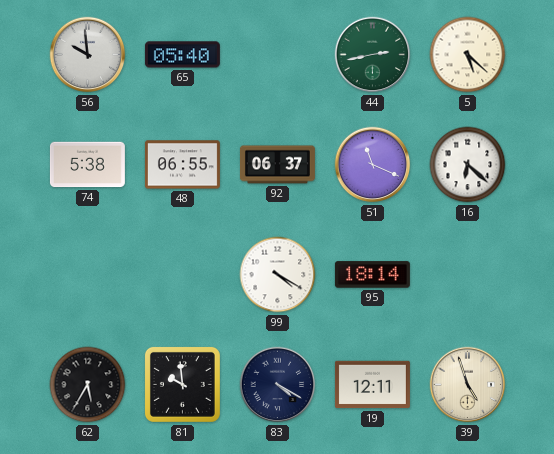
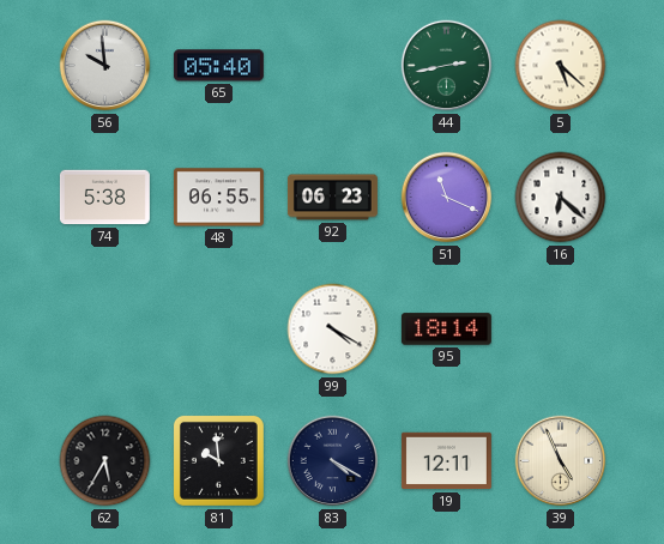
92: 06:37 -> 06:23
39: 4:57 -> 4:56
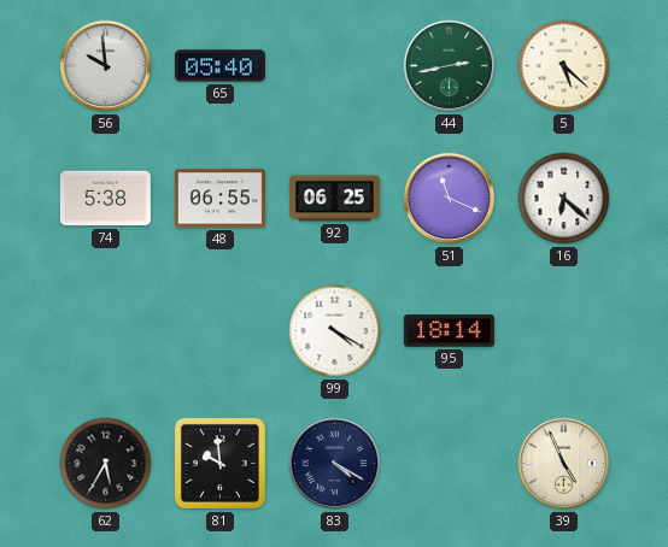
92: 06:23 -> 06:25
19: 12:11 -> none
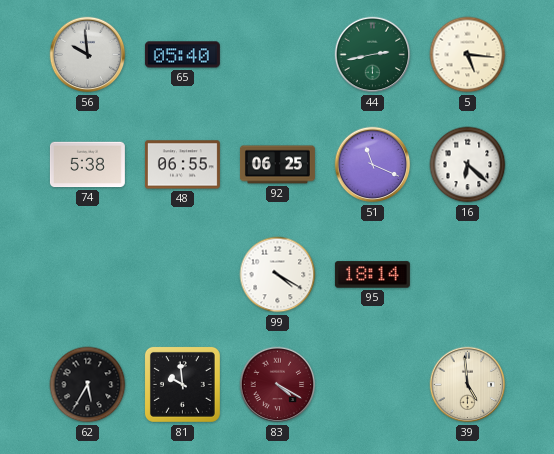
5: 5:22 -> 5:16
83 dial: navy -> burgundy
39: 4:56 -> 4:59
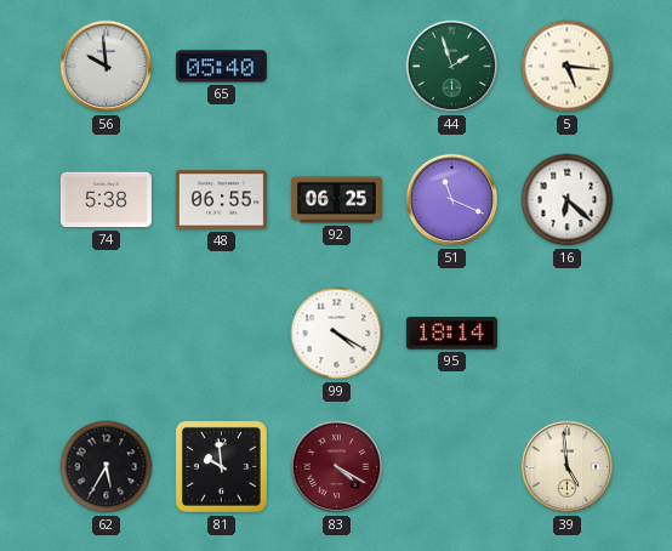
44: 2:43 -> 1:57
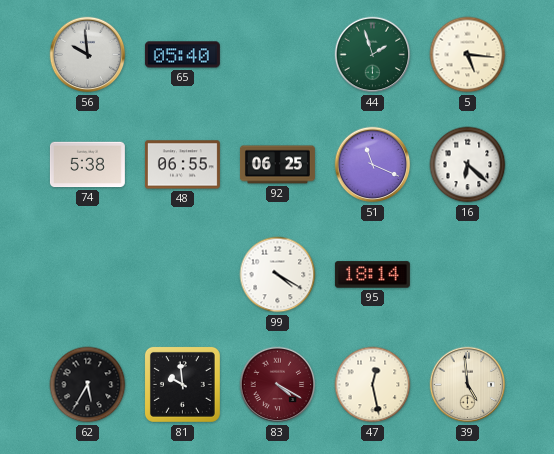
47: none -> 12:28
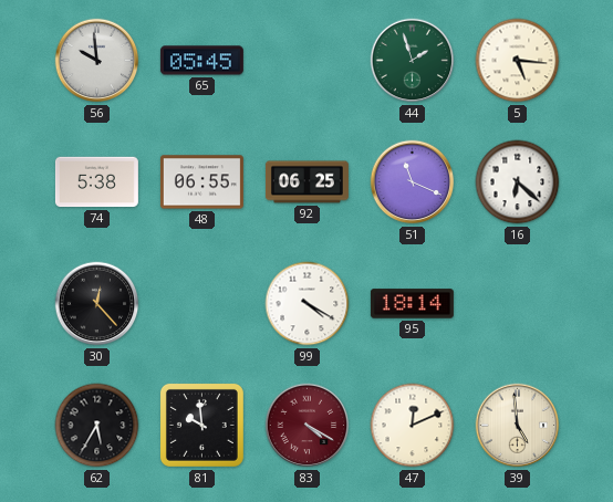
65: 05:40 -> 05:45
30: none -> 12:23
47: 12:28 -> 12:11
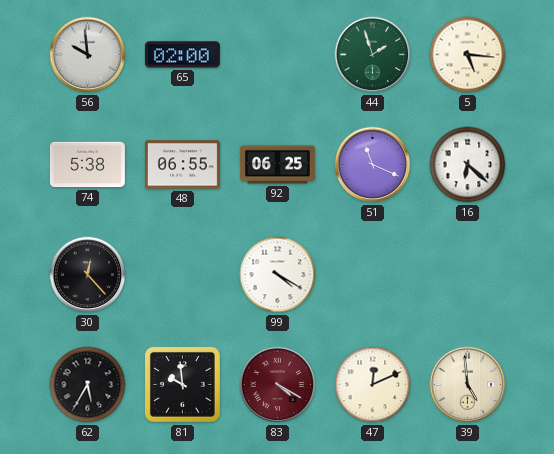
65: 05:45 -> 02:00
95: 18:14 -> none
